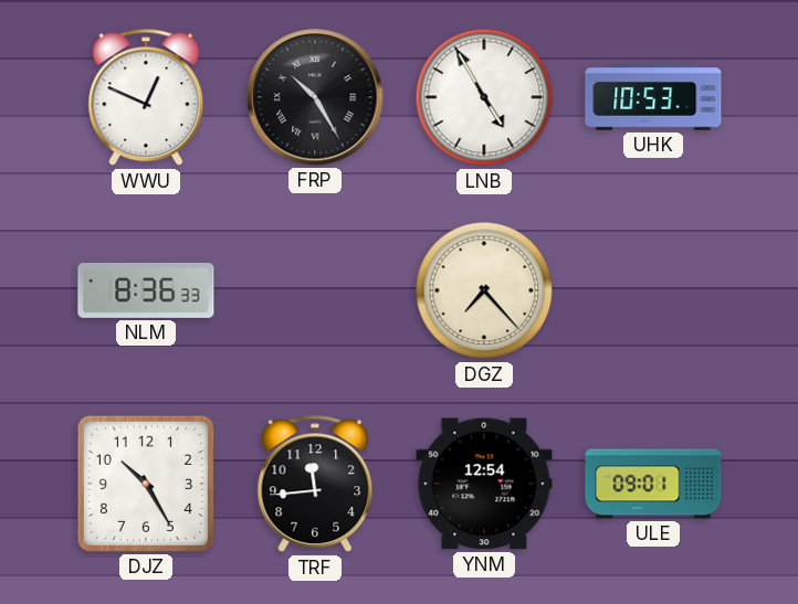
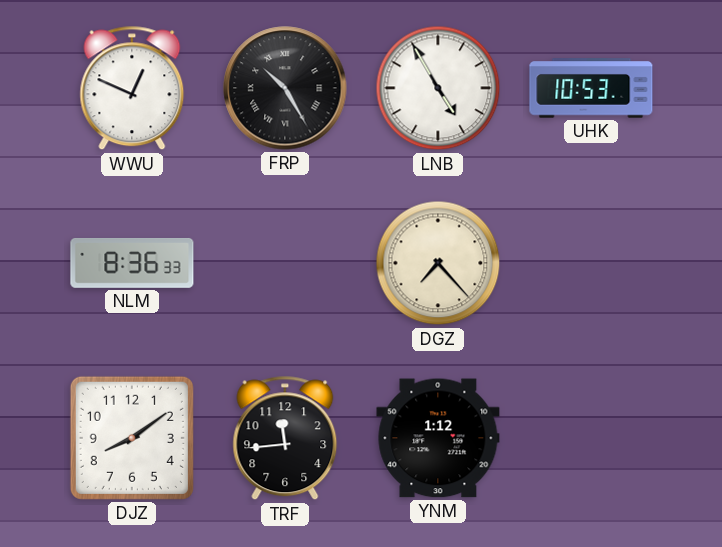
DJZ: 10:25 -> 8:09
YNM: 12:54 -> 1:12
ULE: 09:01 -> none
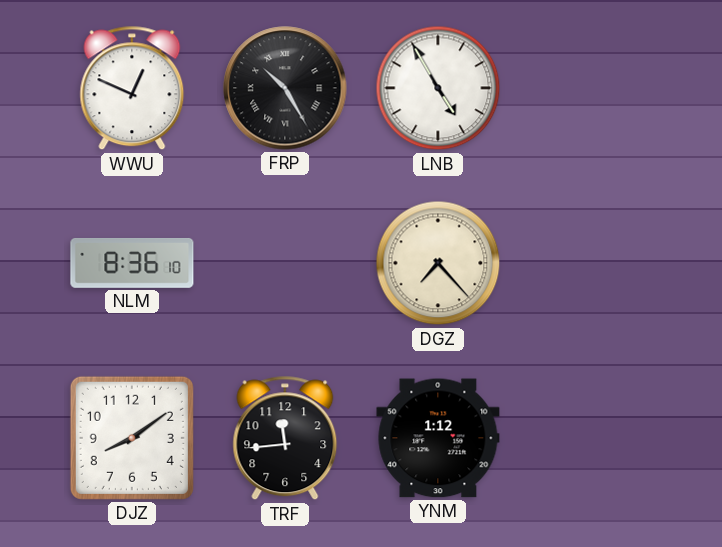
UHK: 10:53 -> none
NLM: 8:36:33 -> 8:36:10
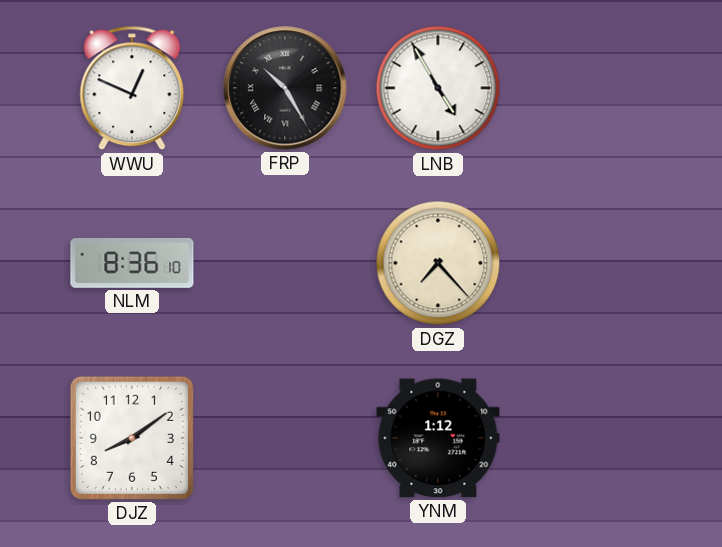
TRF: 11:44 -> none
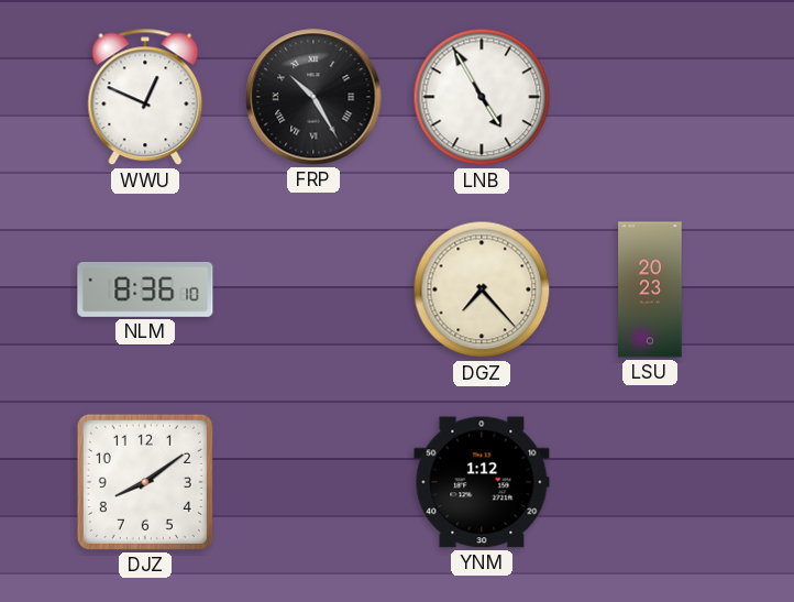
LSU: none -> 20:23
